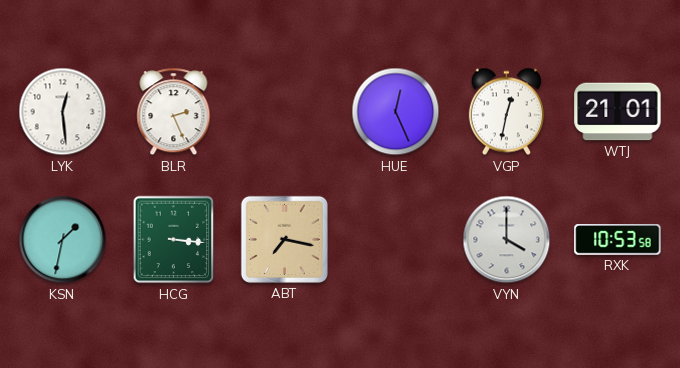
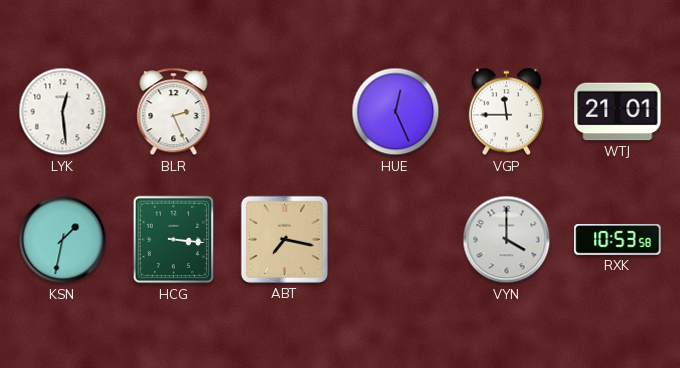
VGP: 12:32 -> 11:45
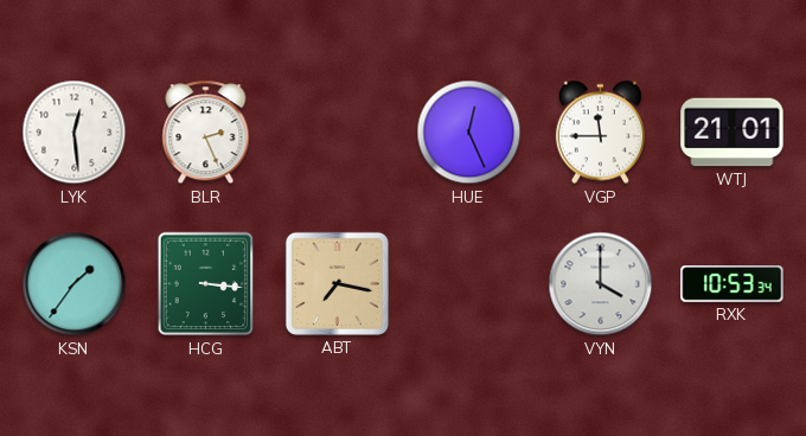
KSN: 1:32 -> 1:36
RXK: 10:53:58 -> 10:53:34
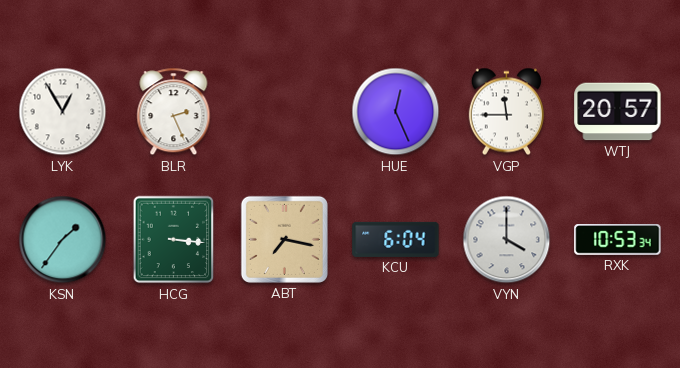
LYK: 12:29 -> 12:55
WTJ: 21:01 -> 20:57
KCU: none -> 6:04
